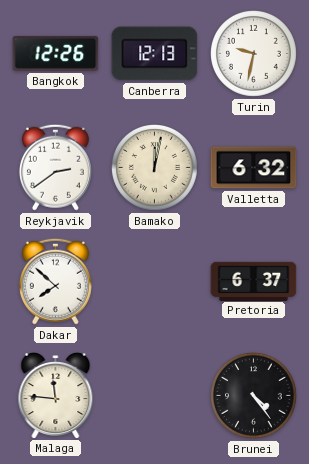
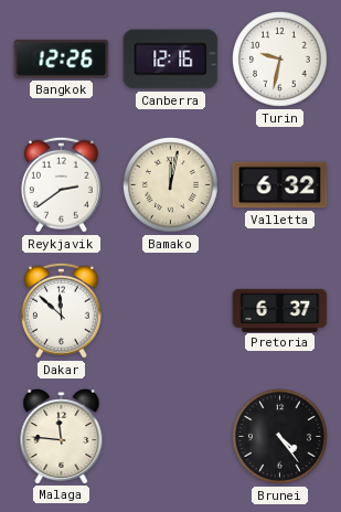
Canberra: 12:13 -> 12:16
Dakar: 7:52 -> 11:52
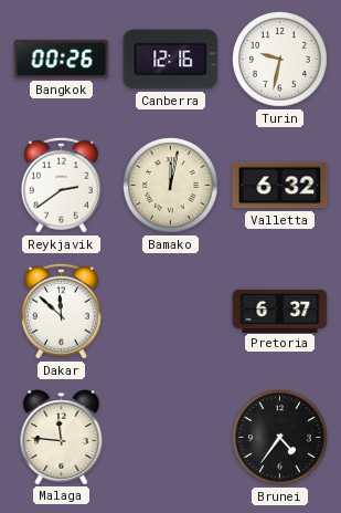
Bangkok: 12:26 -> 00:26
Brunei: 4:24 -> 4:36
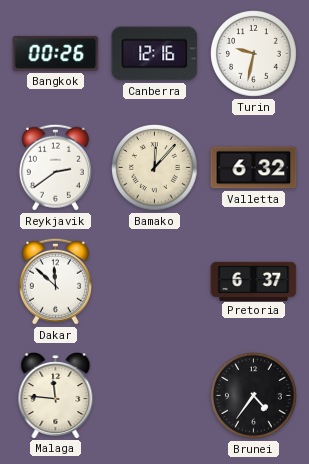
Bamako: 12:02 -> 12:07
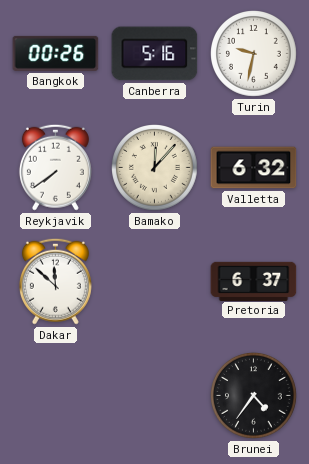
Canberra: 12:16 -> 5:16
Reykjavik: 2:39 -> 7:39
Malaga: 11:46 -> none
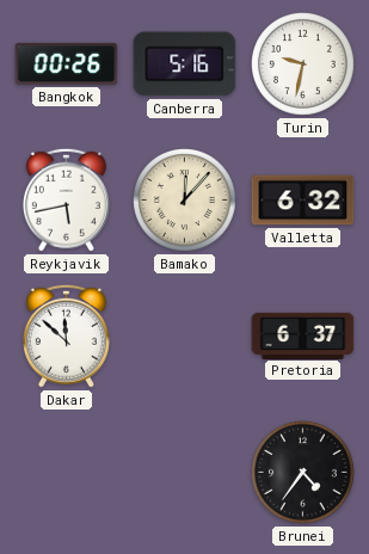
Reykjavik: 7:39 -> 5:43
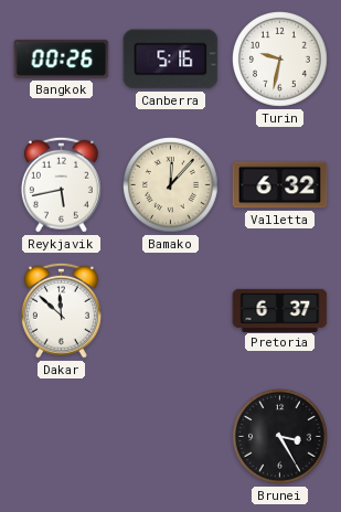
Brunei: 4:36 -> 3:25
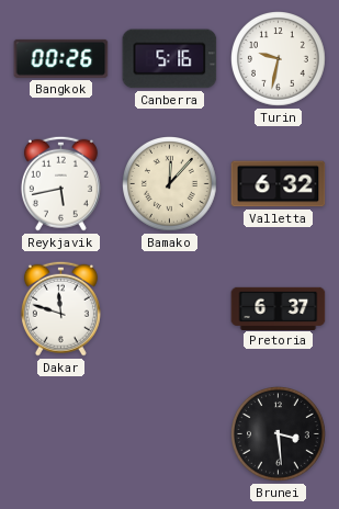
Dakar: 11:52 -> 11:48
Brunei: 3:25 -> 3:29
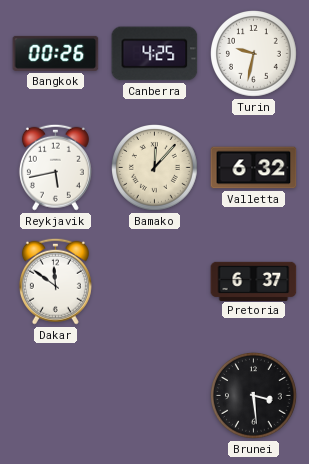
Canberra: 5:16 -> 4:25
Dakar: 11:48 -> 11:51
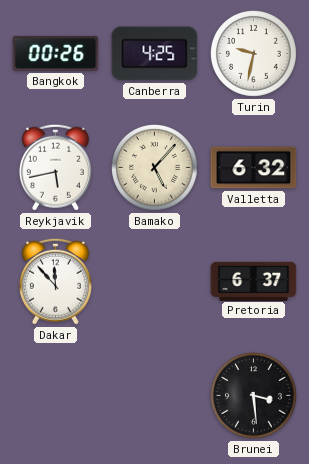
Bamako: 12:07 -> 5:07
Dakar: 11:51 -> 11:53
